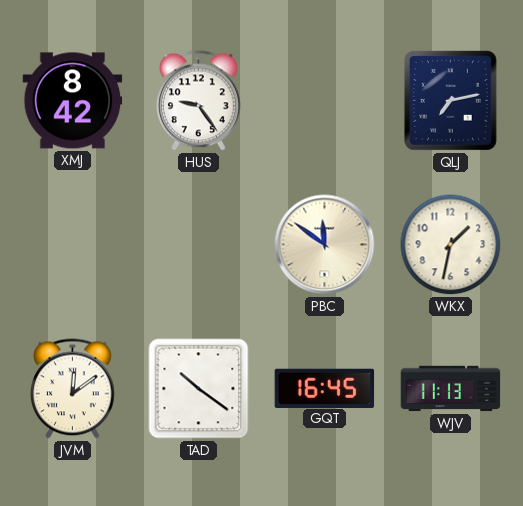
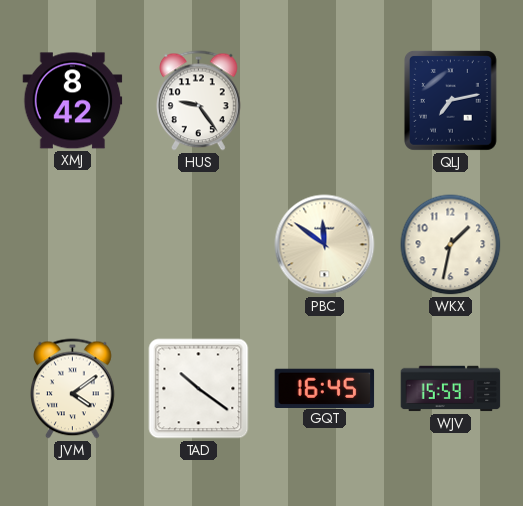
JVM: 12:09 -> 4:09
WJV: 11:13 -> 15:59
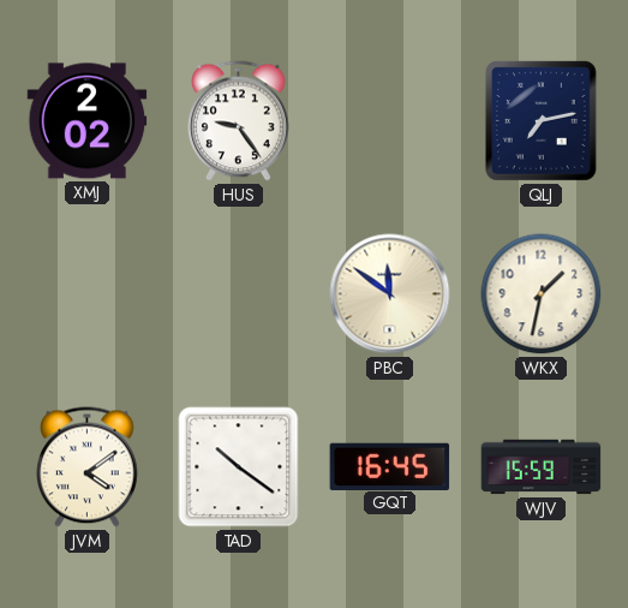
XMJ: 8:42 -> 2:02
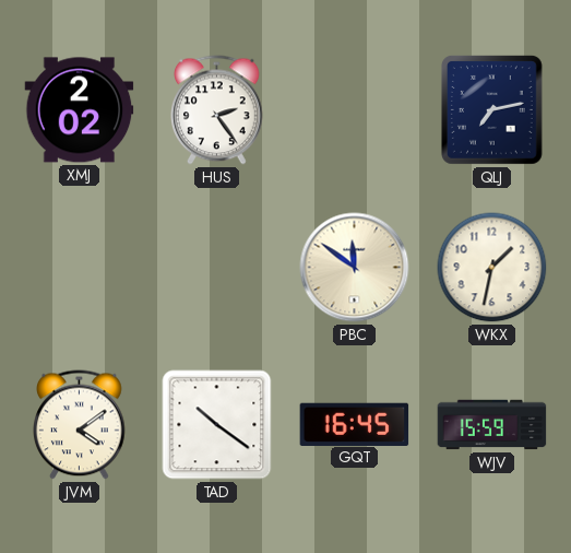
HUS: 9:24 -> 2:24
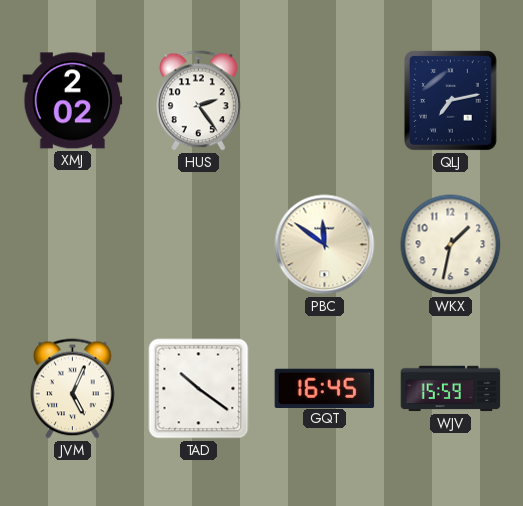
JVM: 4:09 -> 5:04
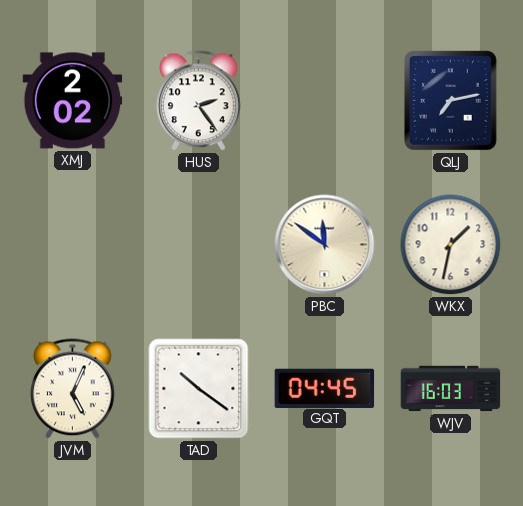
GQT: 16:45 -> 04:45
WJV: 15:59 -> 16:03
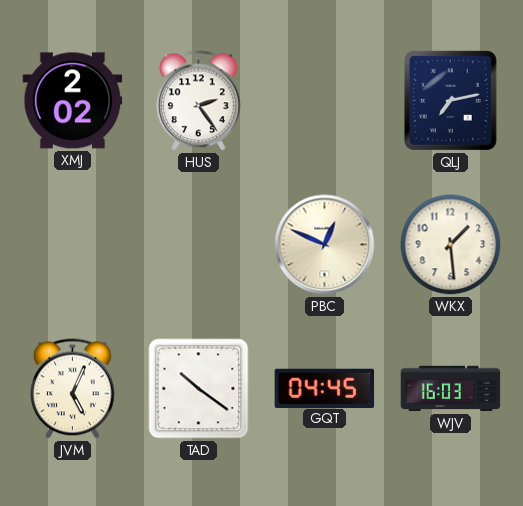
PBC: 11:51 -> 12:49
WKX: 1:32 -> 1:29
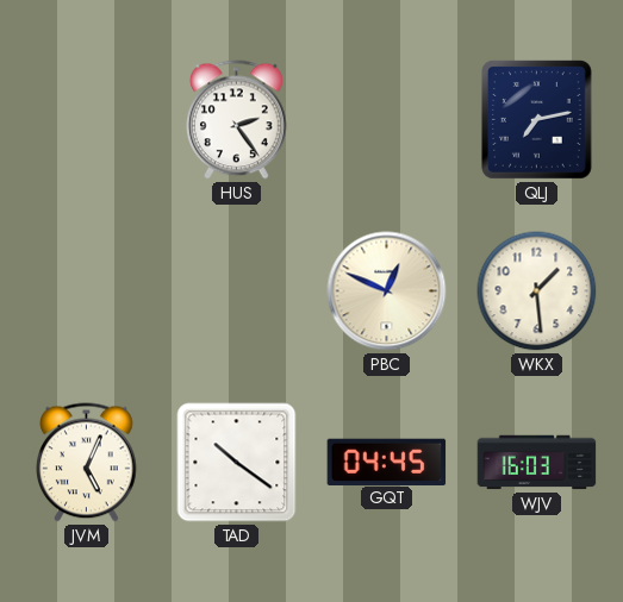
XMJ: 2:02 -> none
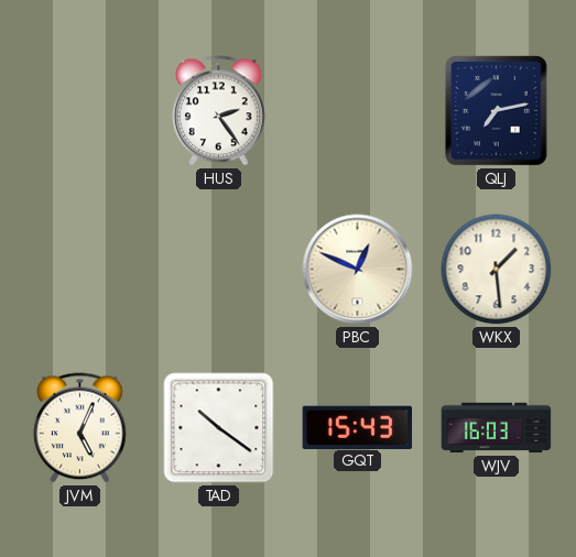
GQT: 04:45 -> 15:43
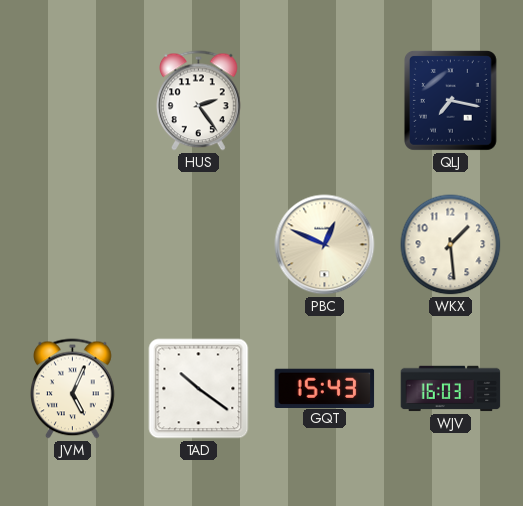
QLJ: 7:13 -> 7:17
